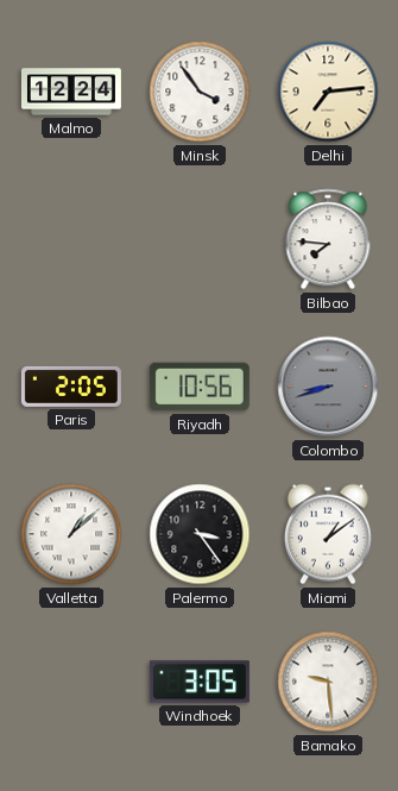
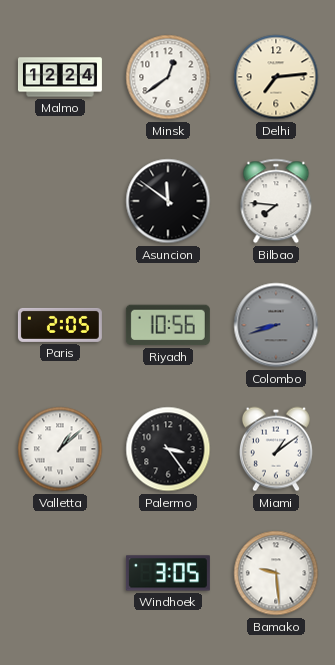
Minsk: 3:54 -> 12:39
Asuncion: none -> 11:51
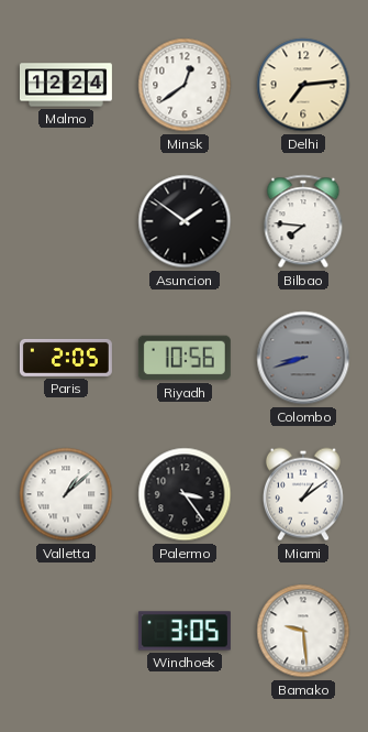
Asuncion: 11:51 -> 1:51
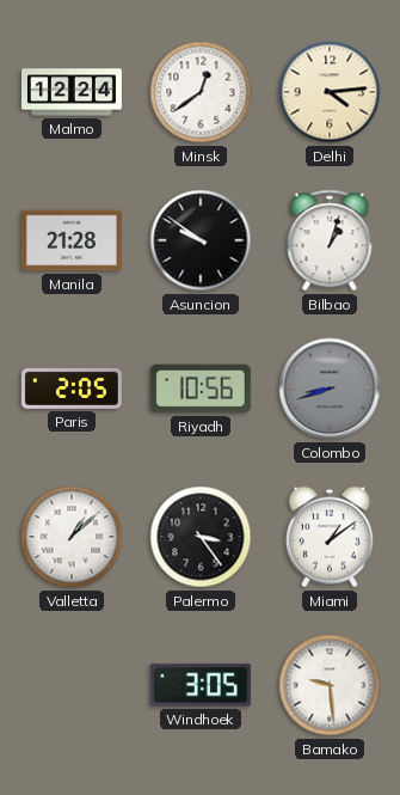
Delhi: 7:14 -> 4:14
Manila: none -> 21:28
Asuncion: 1:51 -> 9:51
Bilbao: 7:46 -> 1:03
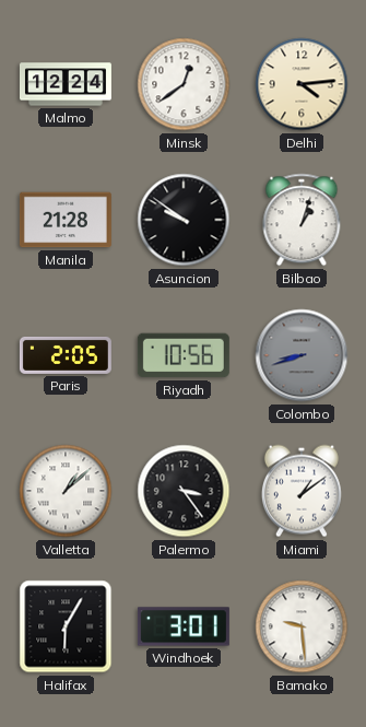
Halifax: none -> 6:05
Windhoek: 3:05 -> 3:01
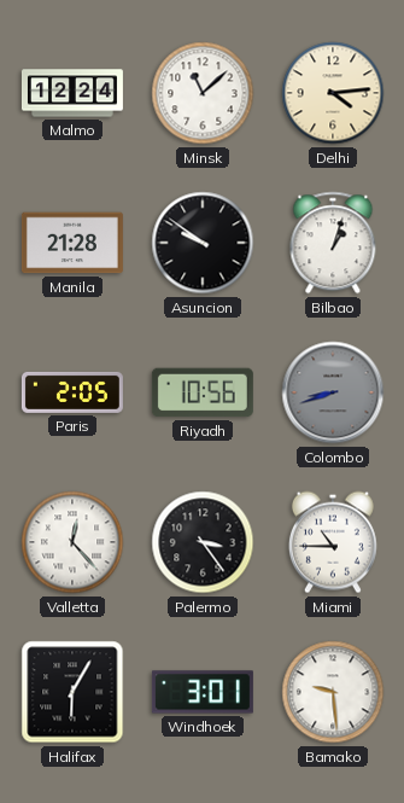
Minsk: 12:39 -> 11:08
Valletta: 1:08 -> 12:23
Miami: 1:09 -> 10:45
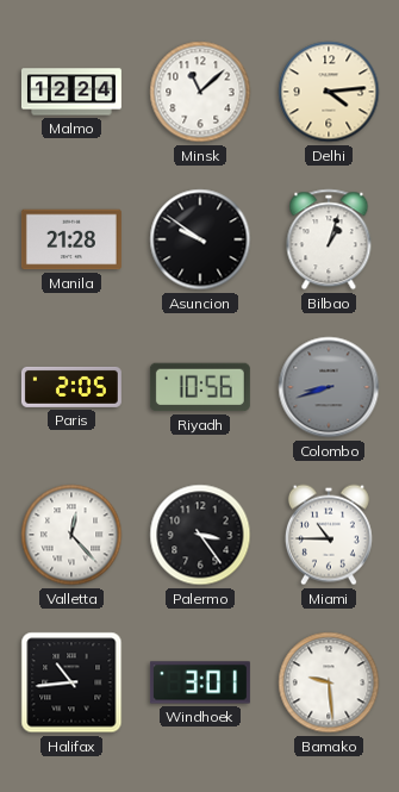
Halifax: 6:05 -> 10:44
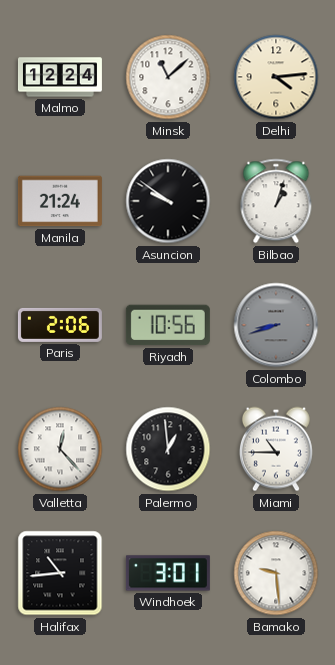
Manila: 21:28 -> 21:24
Paris: 2:05 -> 2:06
Palermo: 3:24 -> 12:59
